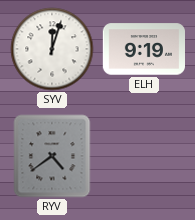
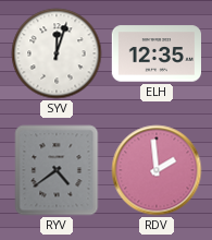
ELH: 9:19 -> 12:35
RDV: none -> 1:59
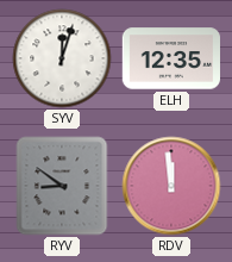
RYV: 4:39 -> 8:51
RDV: 1:59 -> 11:59
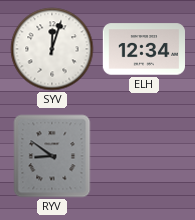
ELH: 12:35 -> 12:34
RDV: 11:59 -> none
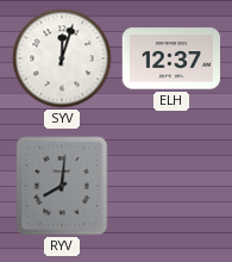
ELH: 12:34 -> 12:37
RYV: 8:51 -> 8:01
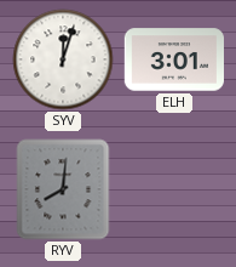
ELH: 12:37 -> 3:01
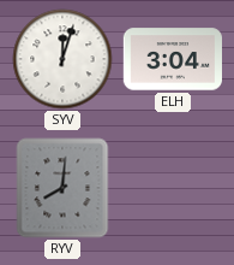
ELH: 3:01 -> 3:04
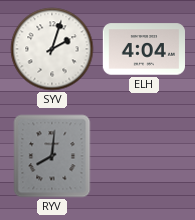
SYV: 12:03 -> 2:03
ELH: 3:04 -> 4:04
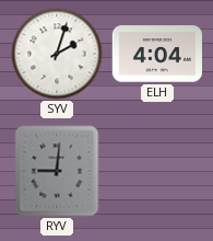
RYV: 8:01 -> 9:01
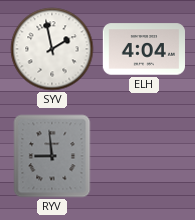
SYV: 2:03 -> 1:58
RYV: 9:01 -> 8:59
